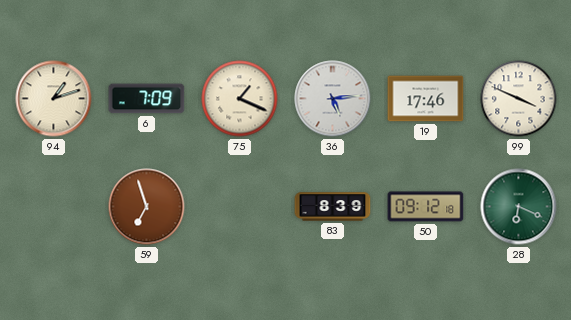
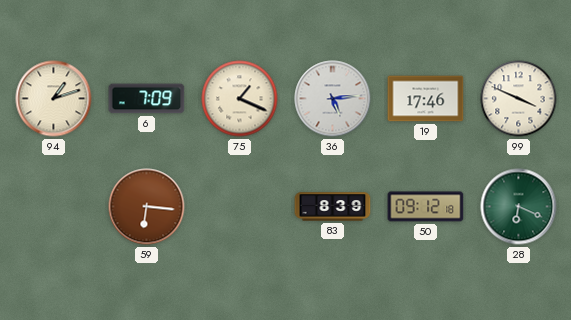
59: 6:57 -> 6:16
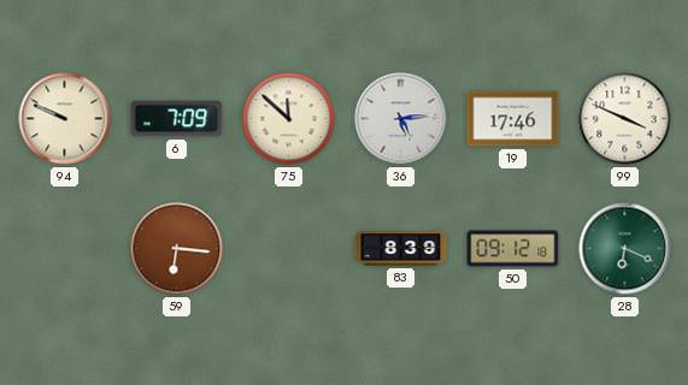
94: 1:12 -> 9:49
75: 1:19 -> 11:52
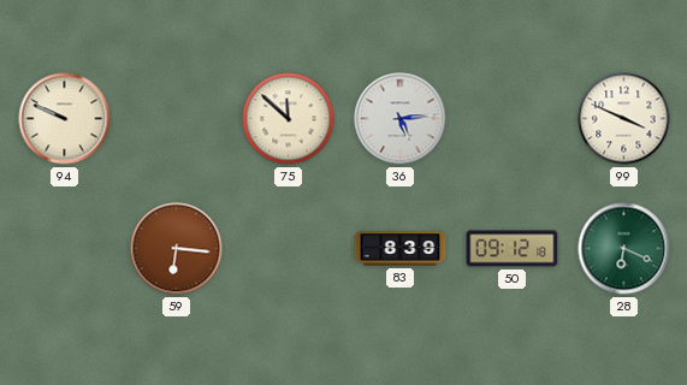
6: 7:09 -> none
19: 17:46 -> none
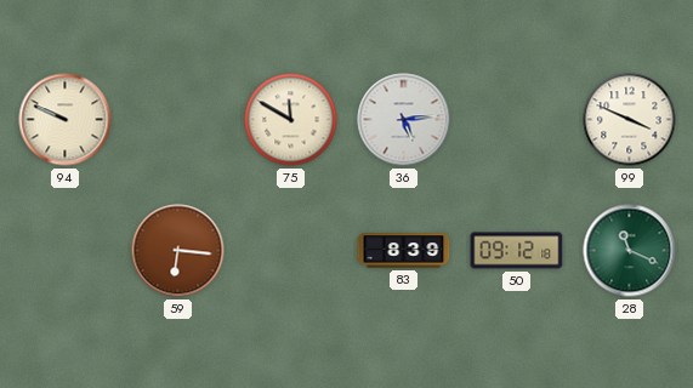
75: 11:52 -> 11:50
28: 6:19 -> 11:19
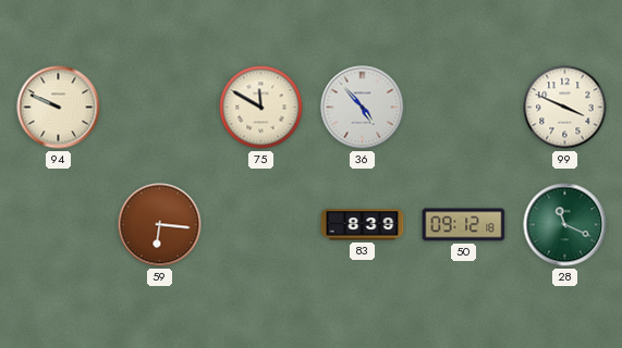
36: 5:14 -> 4:53
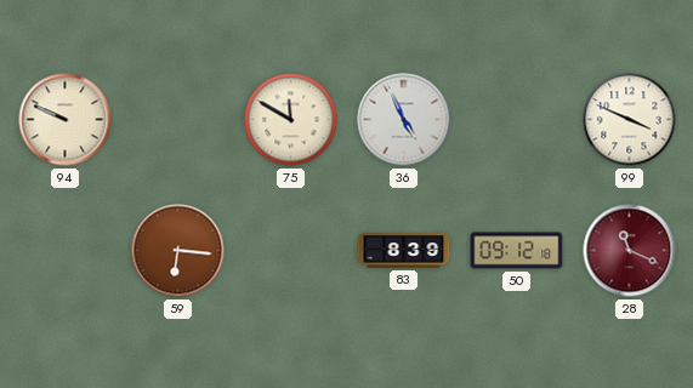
36: 4:53 -> 4:56
28 dial: green -> burgundy
